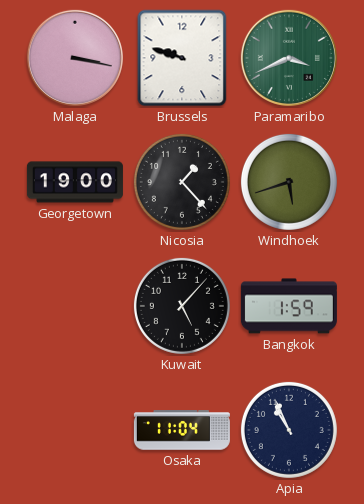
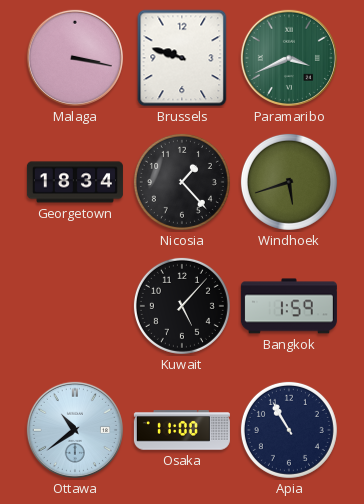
Georgetown: 19:00 -> 18:34
Ottawa: none -> 10:39
Osaka: 11:04 -> 11:00
Apia: 10:56 -> 10:55
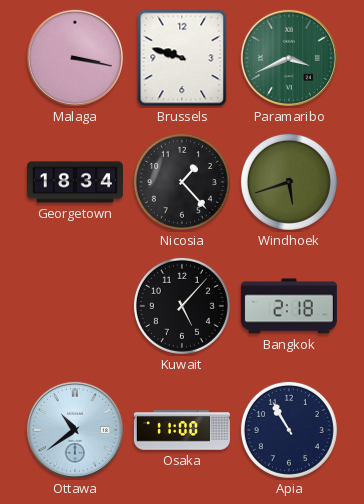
Bangkok: 1:59 -> 2:18
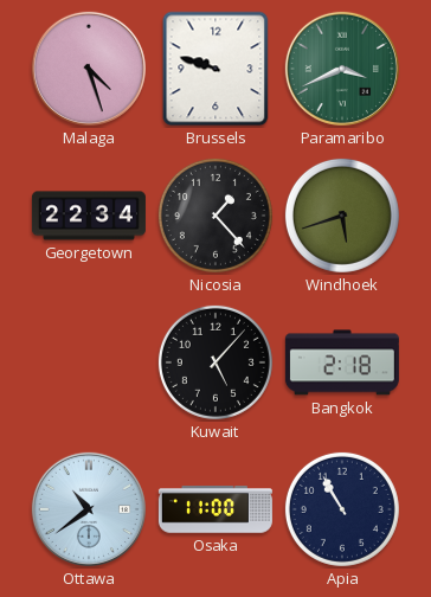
Malaga: 3:17 -> 4:27
Georgetown: 18:34 -> 22:34
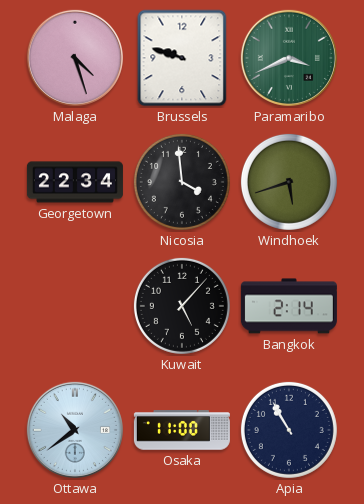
Nicosia: 1:23 -> 3:59
Bangkok: 2:18 -> 2:14
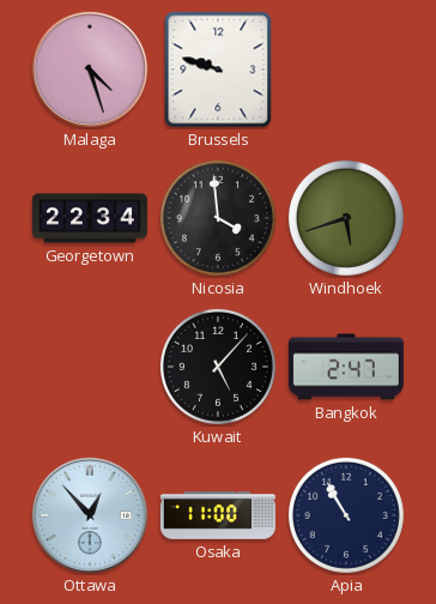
Paramaribo: 3:41 -> none
Bangkok: 2:14 -> 2:47
Ottawa: 10:39 -> 12:53
